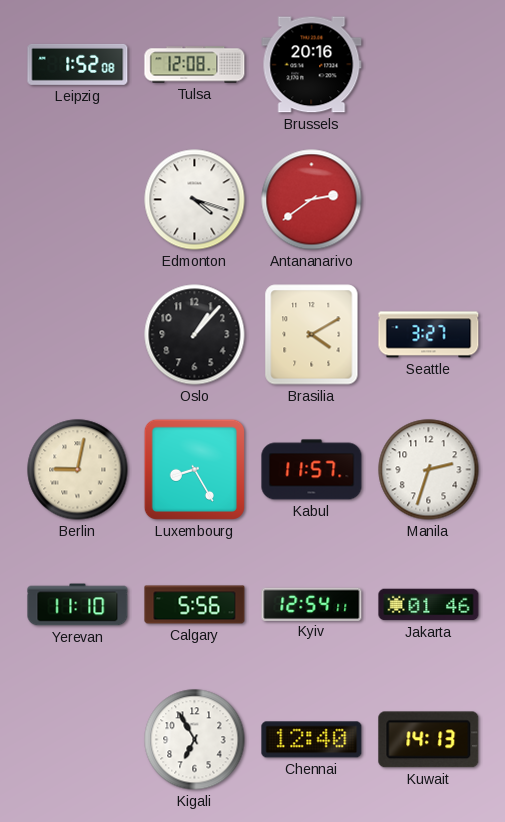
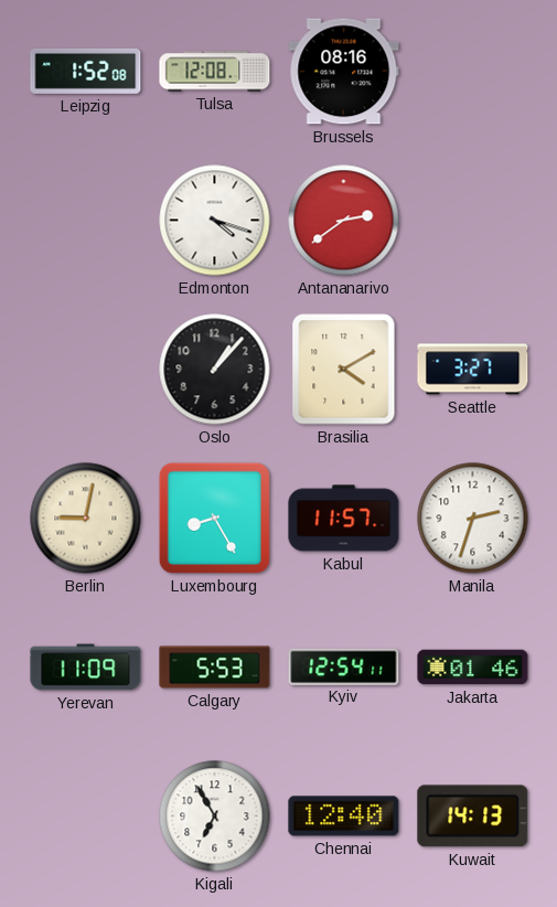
Brussels: 20:16 -> 08:16
Yerevan: 11:10 -> 11:09
Calgary: 5:56 -> 5:53
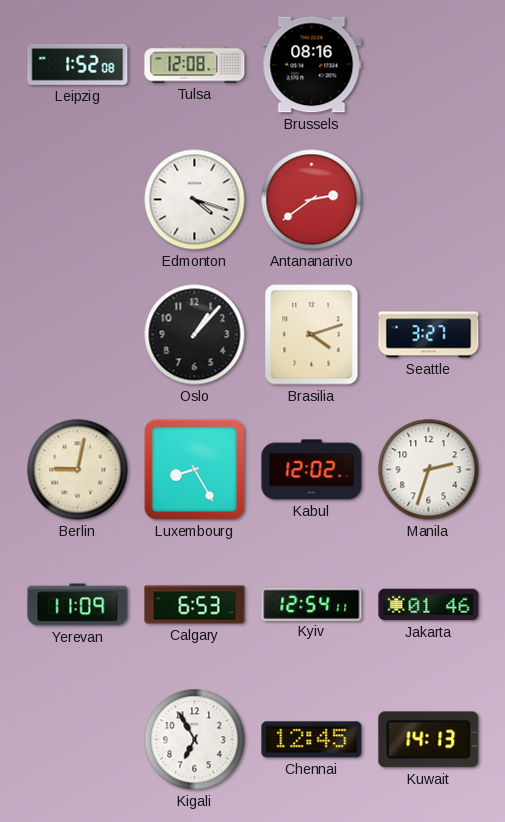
Brasilia: 4:10 -> 4:12
Kabul: 11:57 -> 12:02
Calgary: 5:53 -> 6:53
Chennai: 12:40 -> 12:45
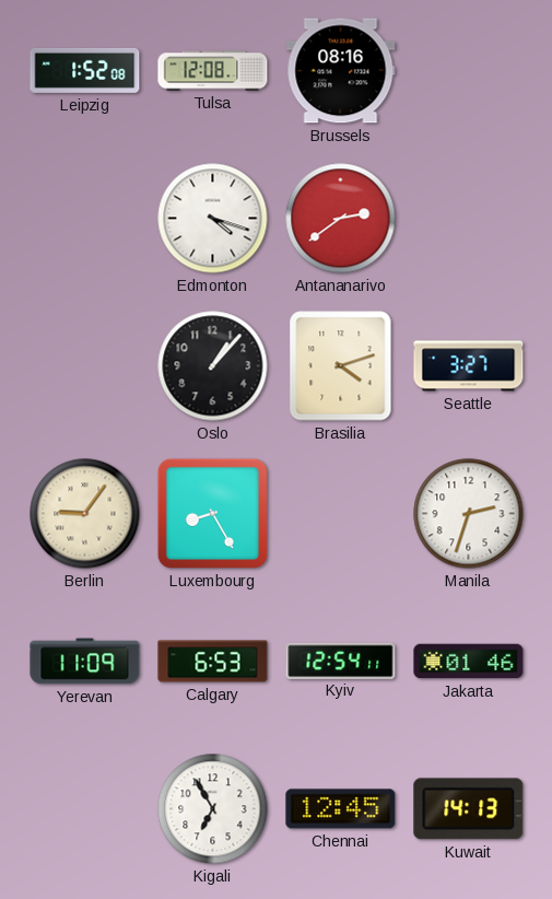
Berlin: 9:02 -> 9:06
Kabul: 12:02 -> none
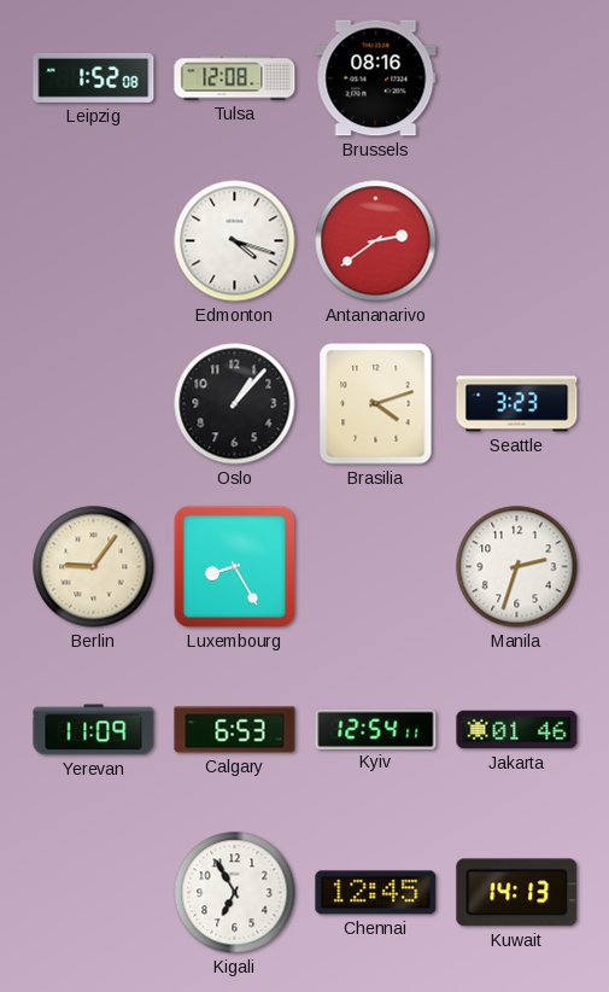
Seattle: 3:27 -> 3:23
